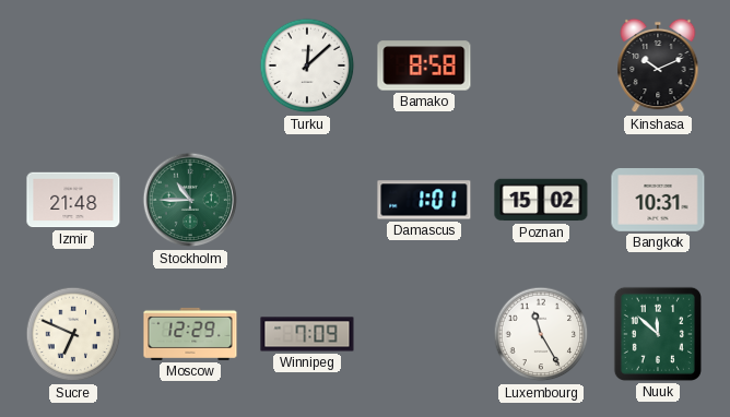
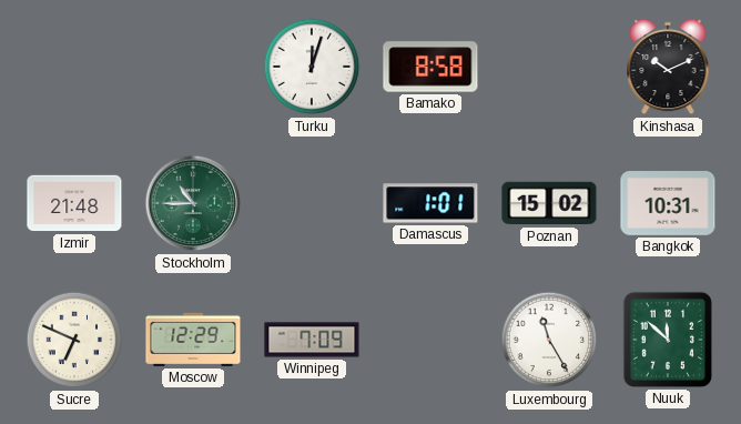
Turku: 12:08 -> 12:03
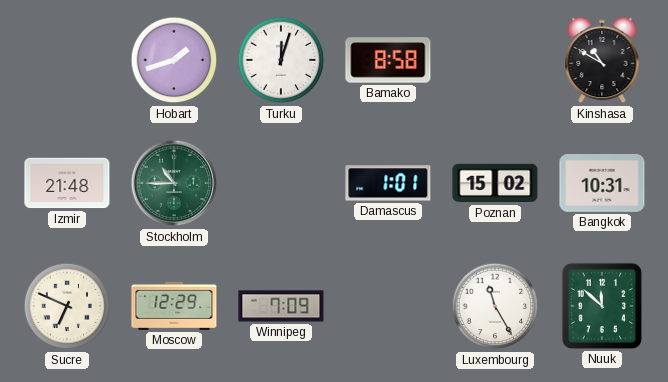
Hobart: none -> 1:42
Kinshasa: 10:11 -> 10:50
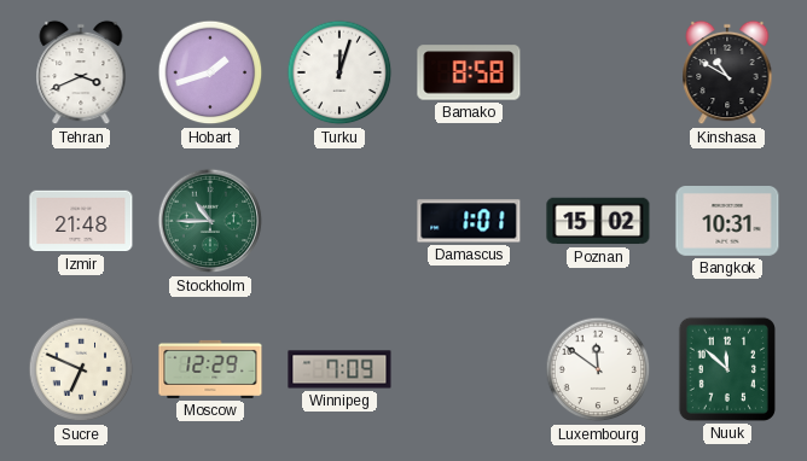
Tehran: none -> 3:41
Luxembourg: 11:25 -> 11:51
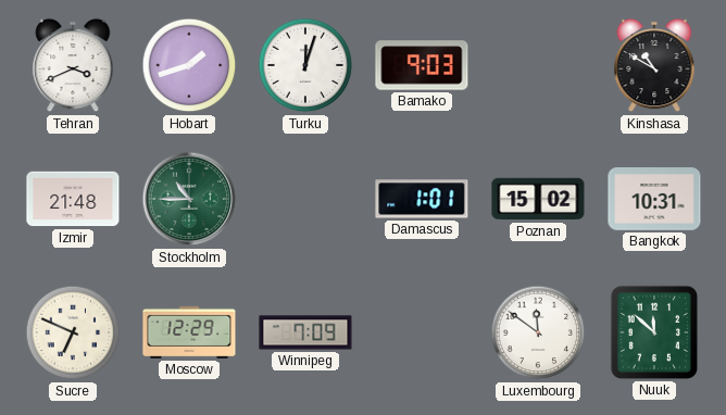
Bamako: 8:58 -> 9:03
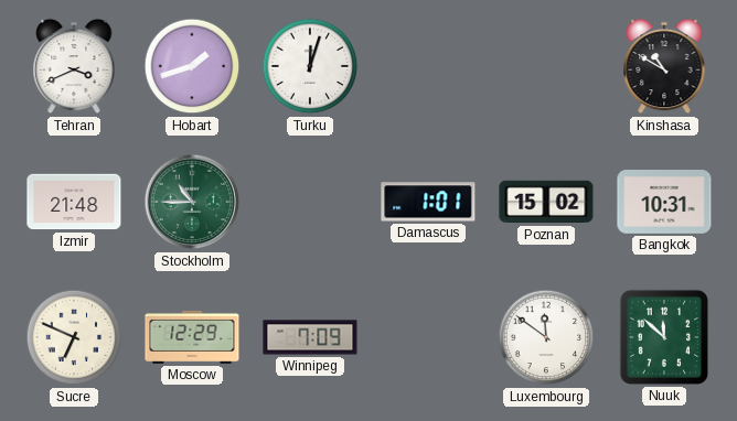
Bamako: 9:03 -> none
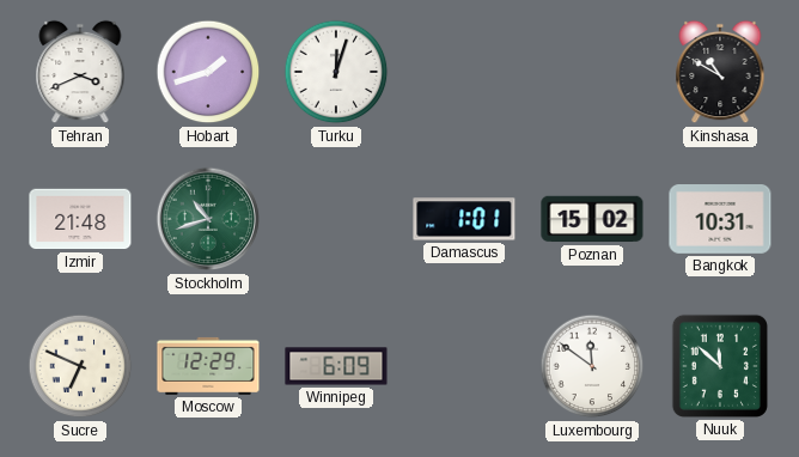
Stockholm: 10:45 -> 10:42
Winnipeg: 7:09 -> 6:09
